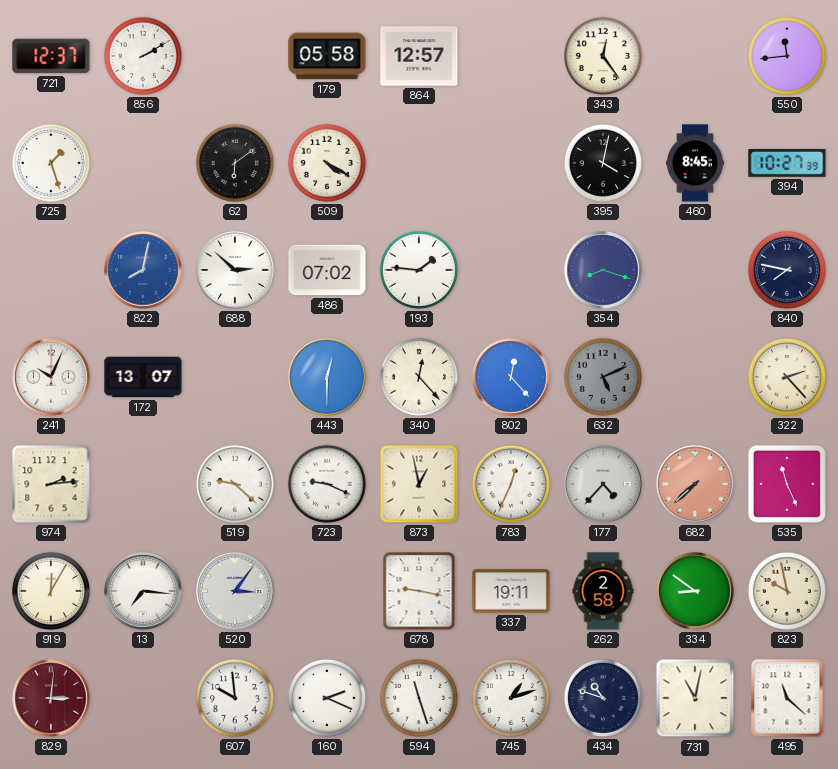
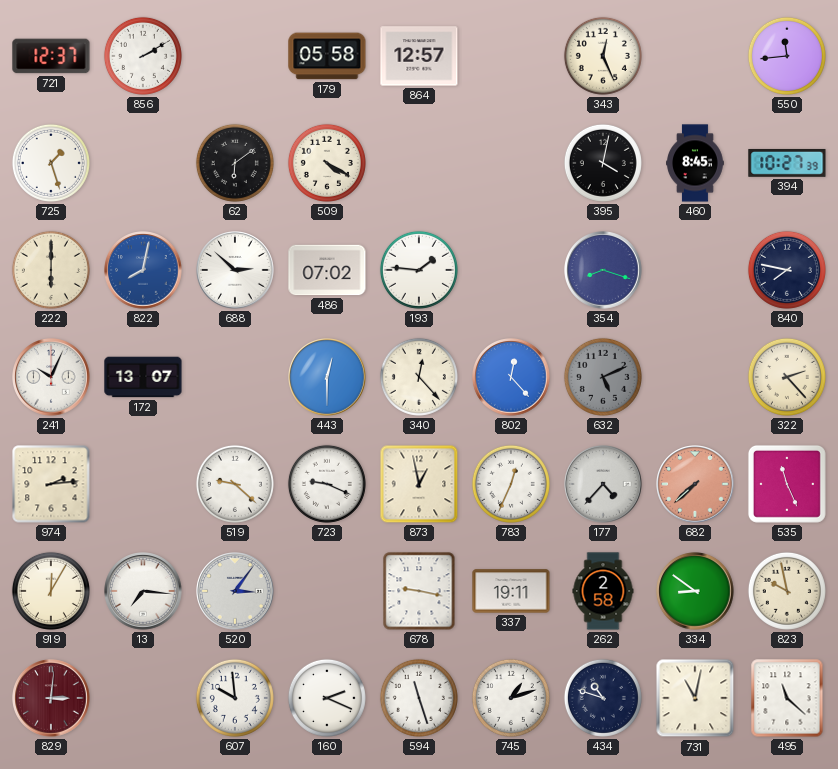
343: 12:24 -> 12:26
222: none -> 6:00
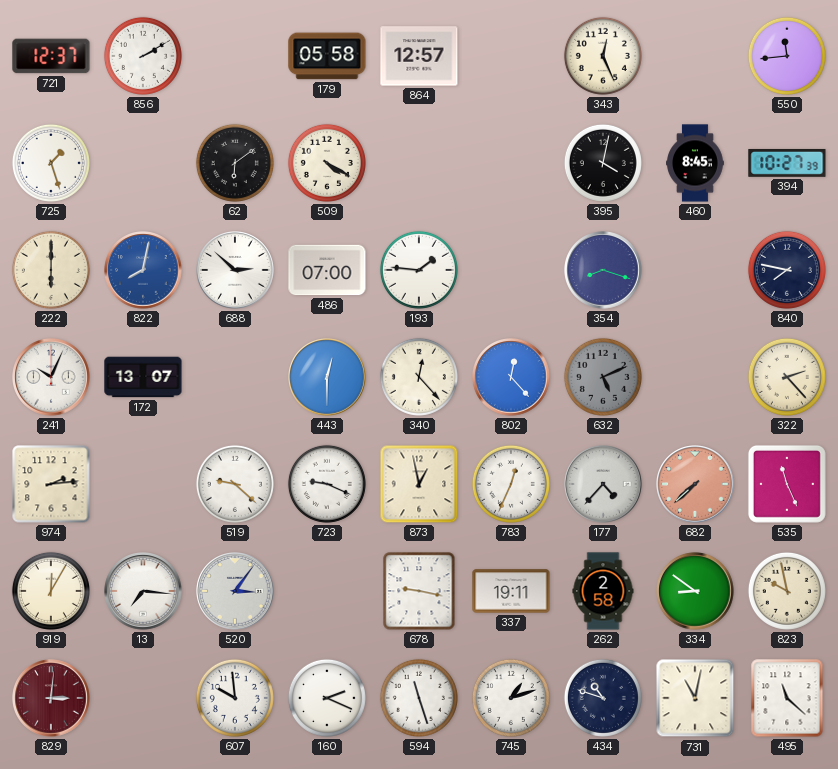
486: 07:02 -> 07:00
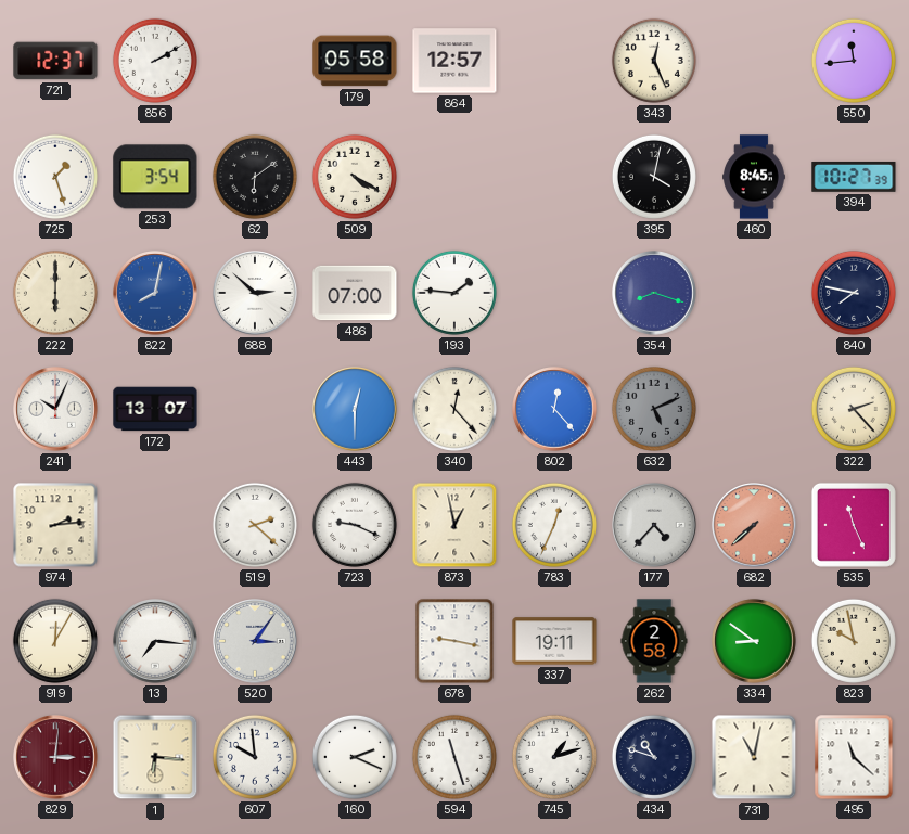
253: none -> 3:54
519: 9:22 -> 2:22
1: none -> 6:16
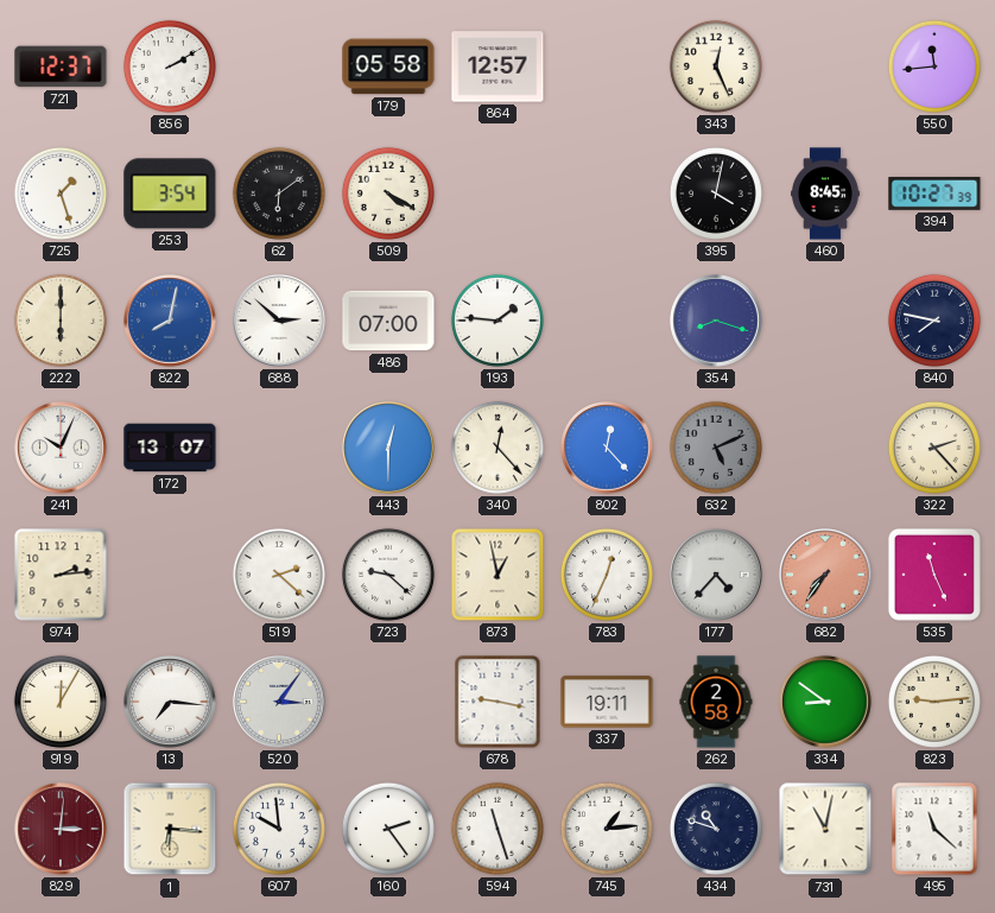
723: 9:19 -> 9:22
682: 7:38 -> 7:36
823: 9:58 -> 9:14
160: 2:19 -> 2:24
745: 1:12 -> 1:14
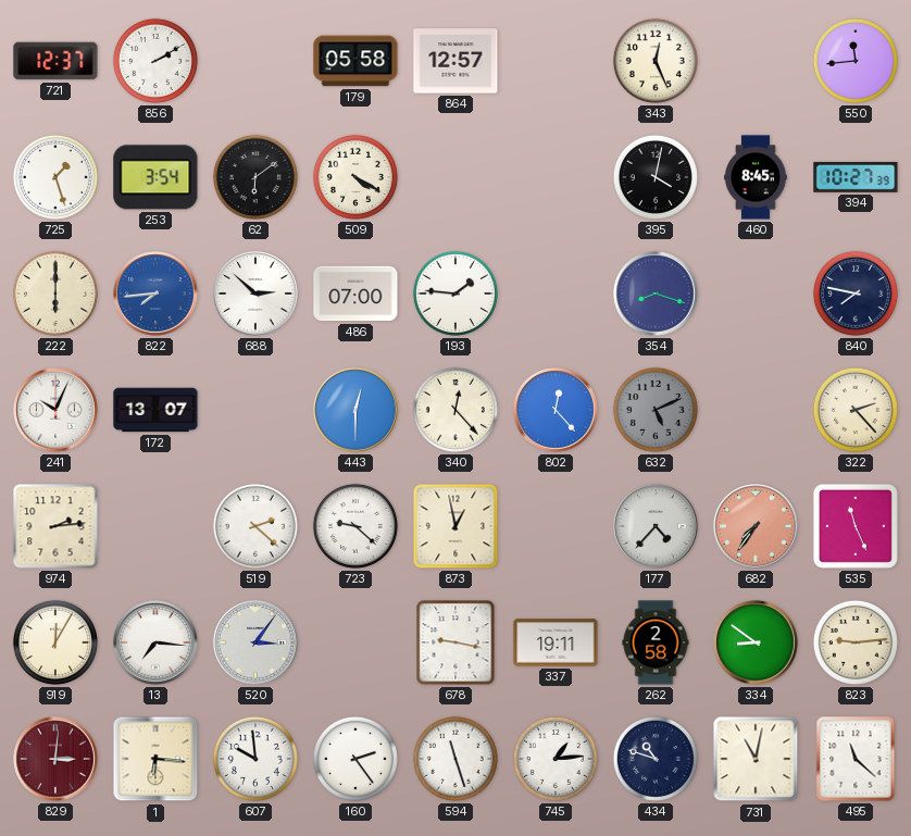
822: 8:02 -> 7:44
783: 12:34 -> none
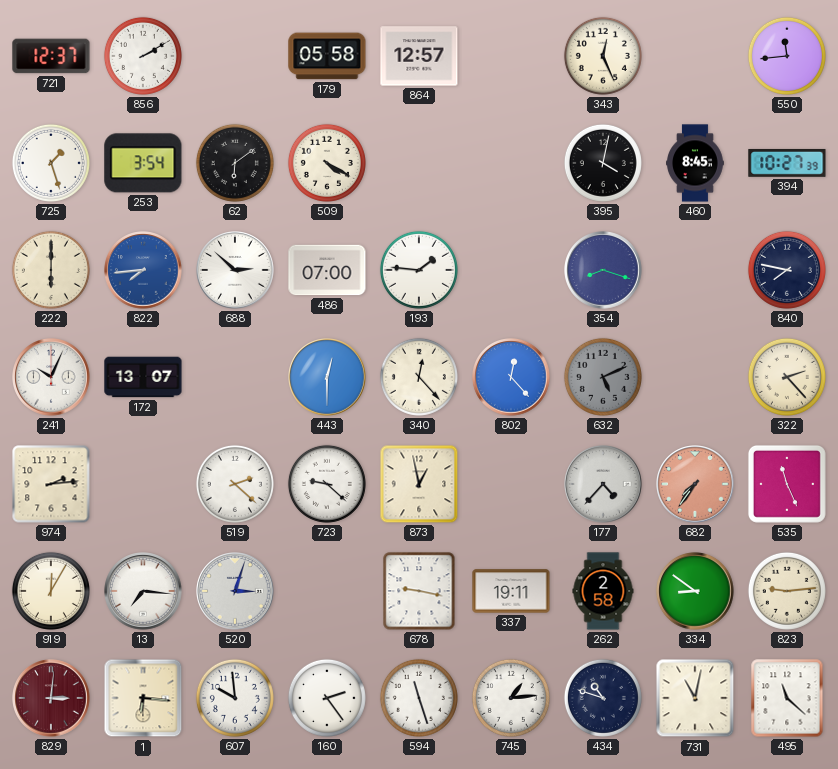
520: 3:06 -> 3:03
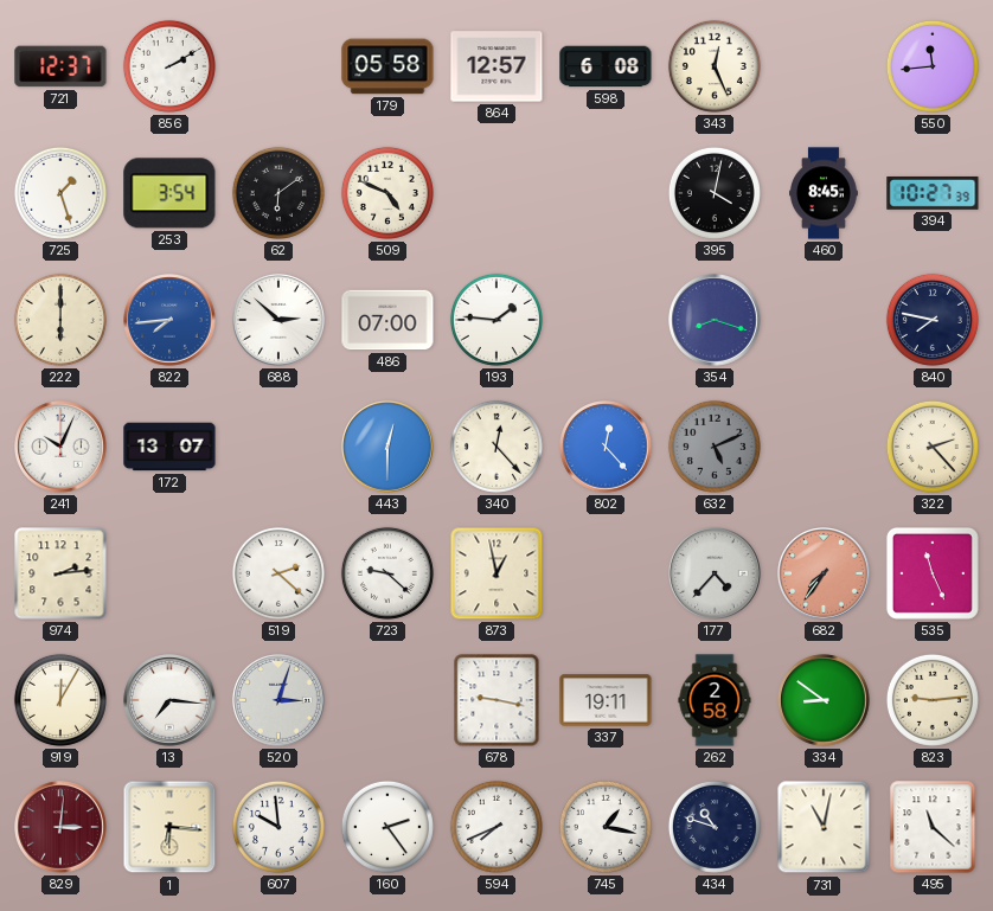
598: none -> 6:08
509: 4:20 -> 4:49
594: 11:27 -> 7:41
745: 1:14 -> 1:17
